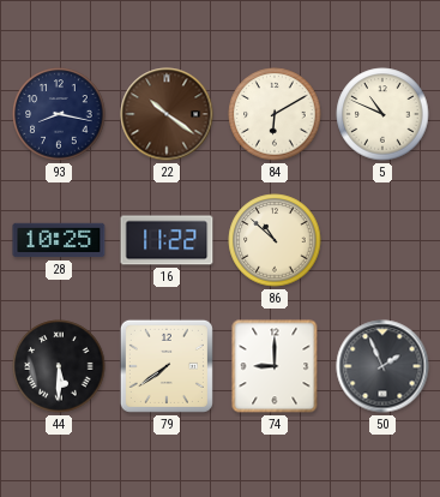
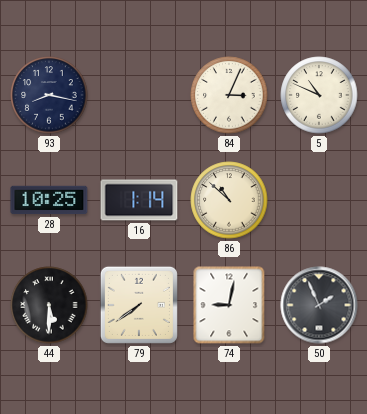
22: 10:21 -> none
84: 6:10 -> 3:04
16: 11:22 -> 1:14
74: 9:00 -> 9:02
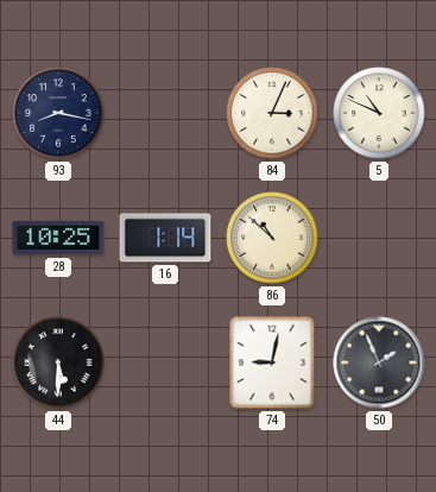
79: 7:39 -> none
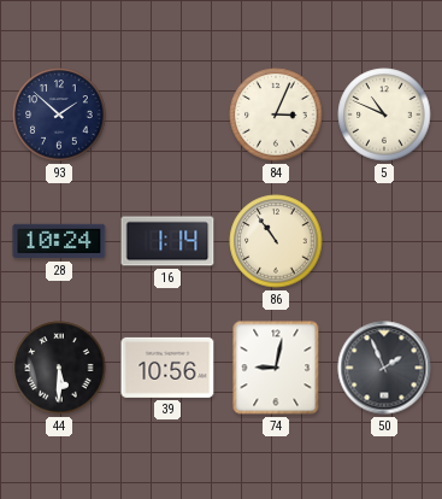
93: 8:17 -> 1:52
28: 10:25 -> 10:24
86: 10:52 -> 10:54
39: none -> 10:56
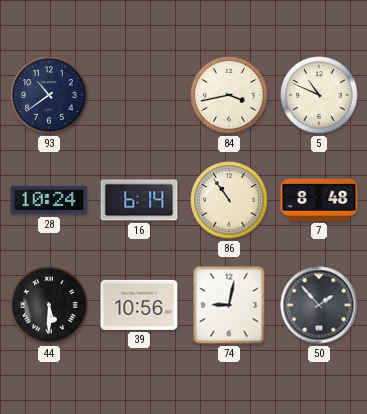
93: 1:52 -> 10:39
84: 3:04 -> 3:43
16: 1:14 -> 6:14
7: none -> 8:48
50: 1:56 -> 1:53
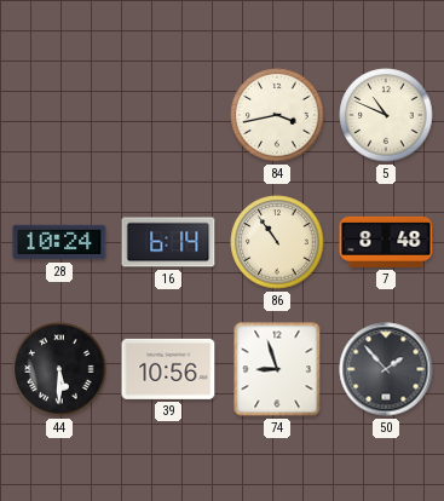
93: 10:39 -> none
74: 9:02 -> 8:57
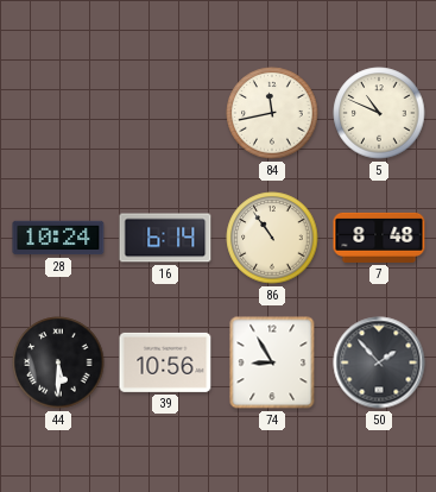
84: 3:43 -> 11:43
74: 8:57 -> 8:55
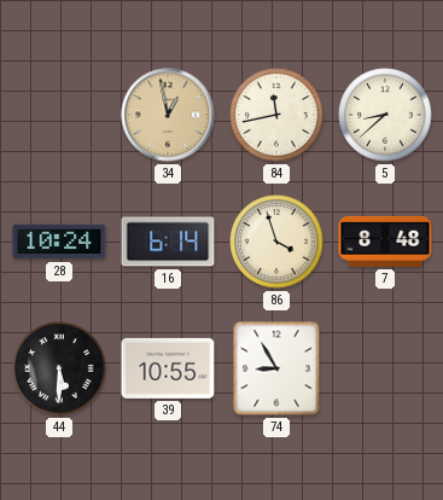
34: none -> 12:58
5: 10:49 -> 8:38
86: 10:54 -> 3:57
39: 10:56 -> 10:55
50: 1:53 -> none
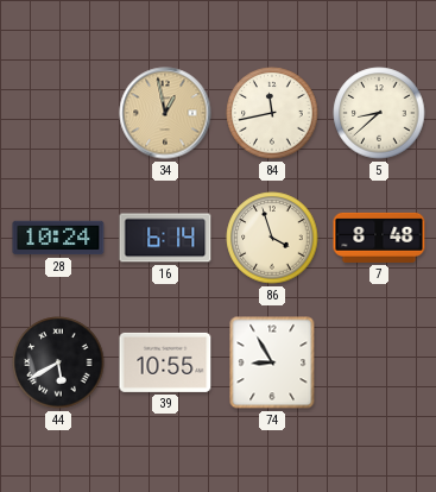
44: 5:30 -> 5:40
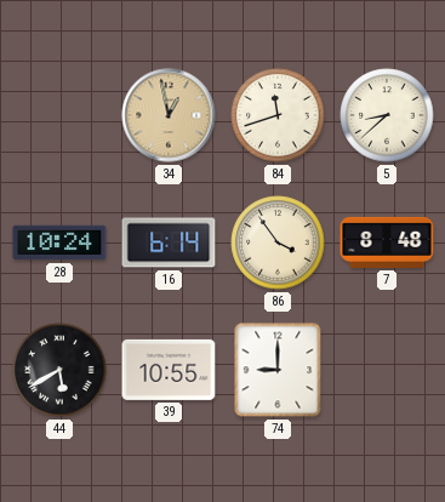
84: 11:43 -> 11:42
86: 3:57 -> 3:54
74: 8:55 -> 9:00
